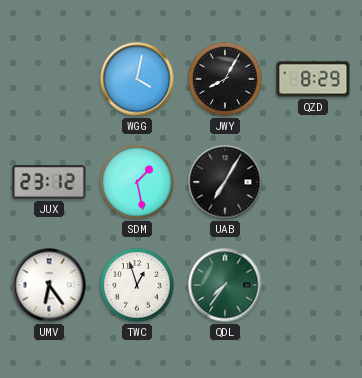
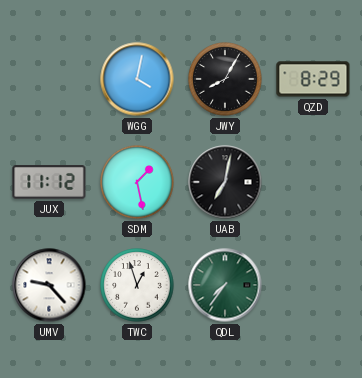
JUX: 23:12 -> 11:12
UAB: 7:05 -> 7:02
UMV: 6:24 -> 9:23
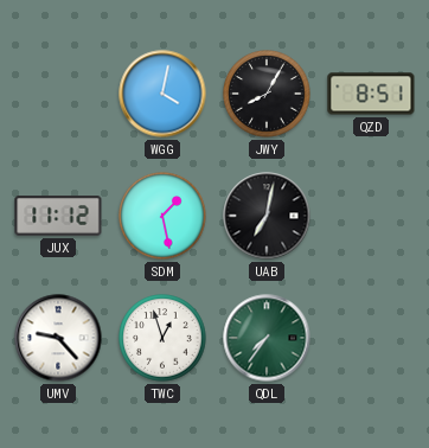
QZD: 8:29 -> 8:51
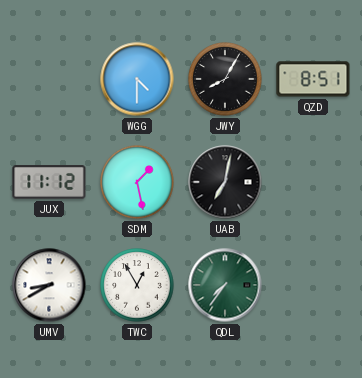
WGG: 4:02 -> 4:30
UMV: 9:23 -> 8:40
TWC: 12:57 -> 12:55
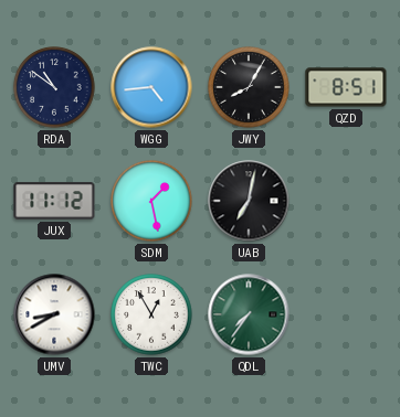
RDA: none -> 10:51
WGG: 4:30 -> 4:44
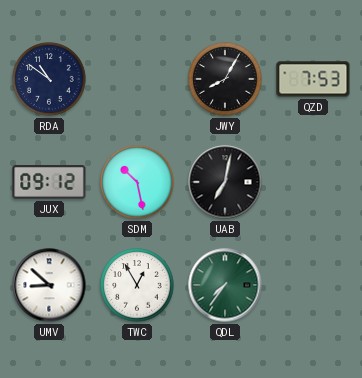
WGG: 4:44 -> none
QZD: 8:51 -> 7:53
JUX: 11:12 -> 09:12
SDM: 1:28 -> 10:28
UMV: 8:40 -> 8:52
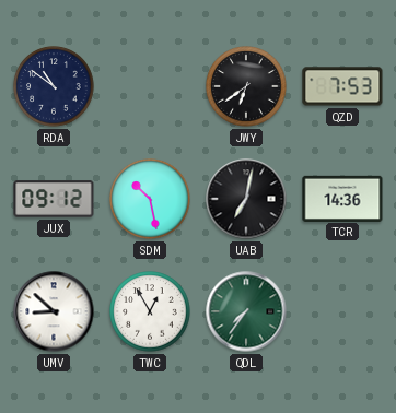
JWY: 8:05 -> 6:39
TCR: none -> 14:36
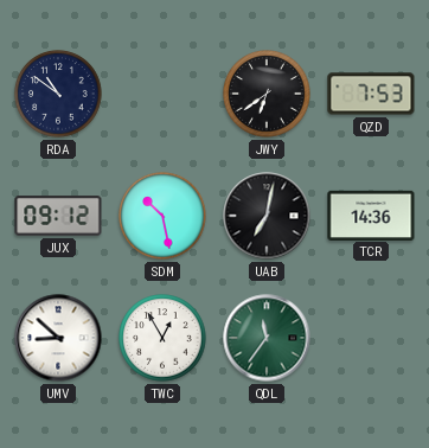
QDL: 7:36 -> 11:36
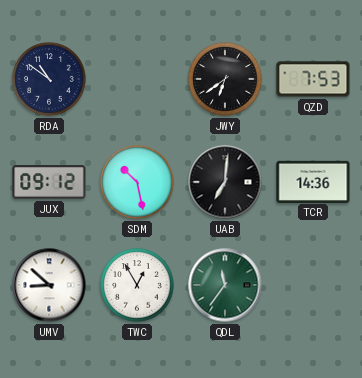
UAB: 7:02 -> 7:01
